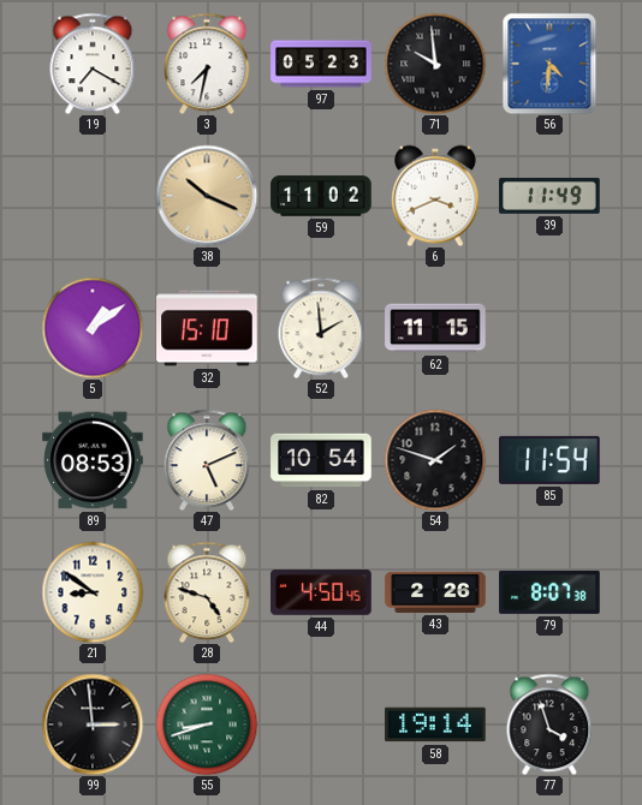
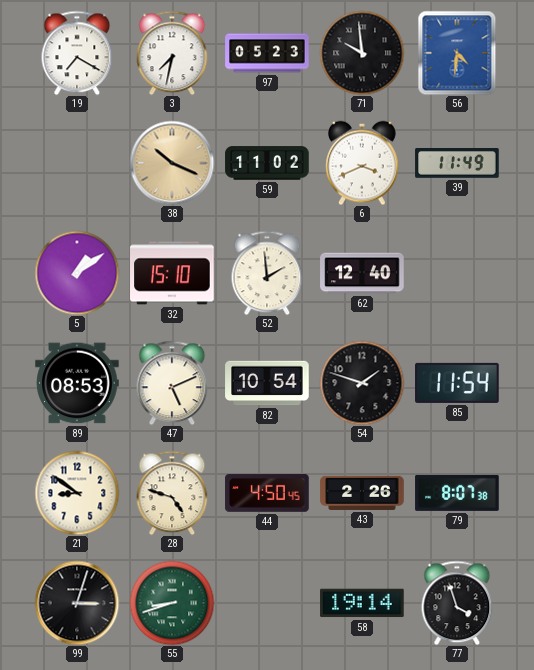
62: 11:15 -> 12:40
99: 2:59 -> 3:03
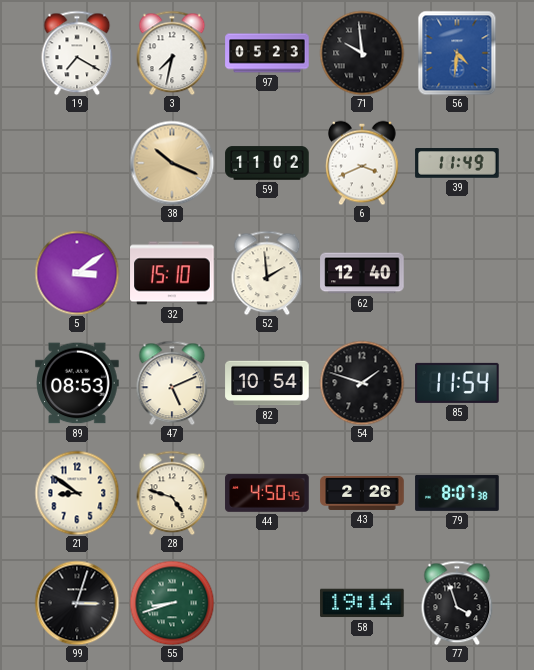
5: 1:09 -> 3:09
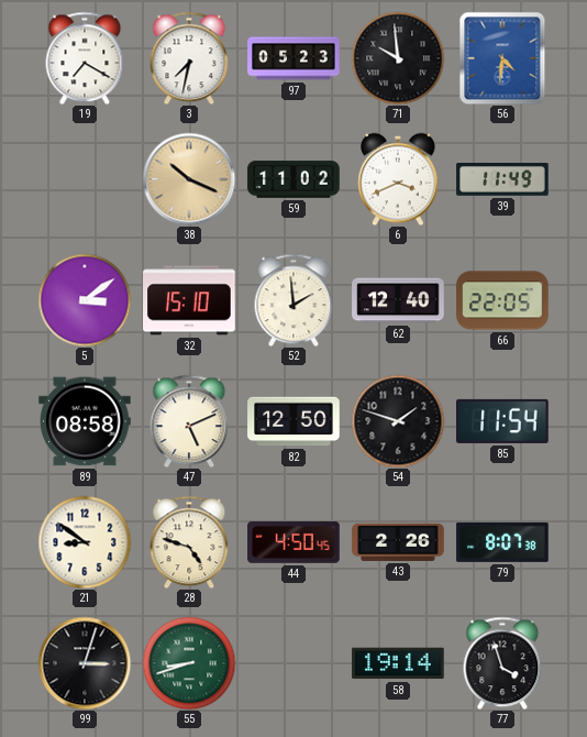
66: none -> 22:05
89: 08:53 -> 08:58
82: 10:54 -> 12:50
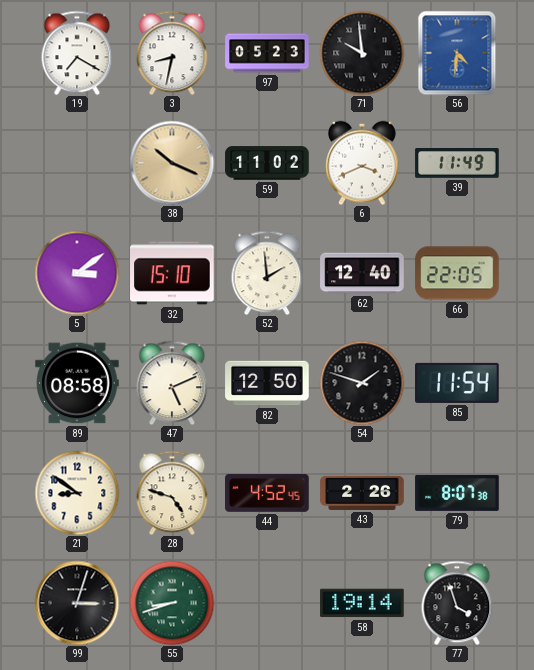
3: 7:32 -> 8:32
44: 4:50 -> 4:52
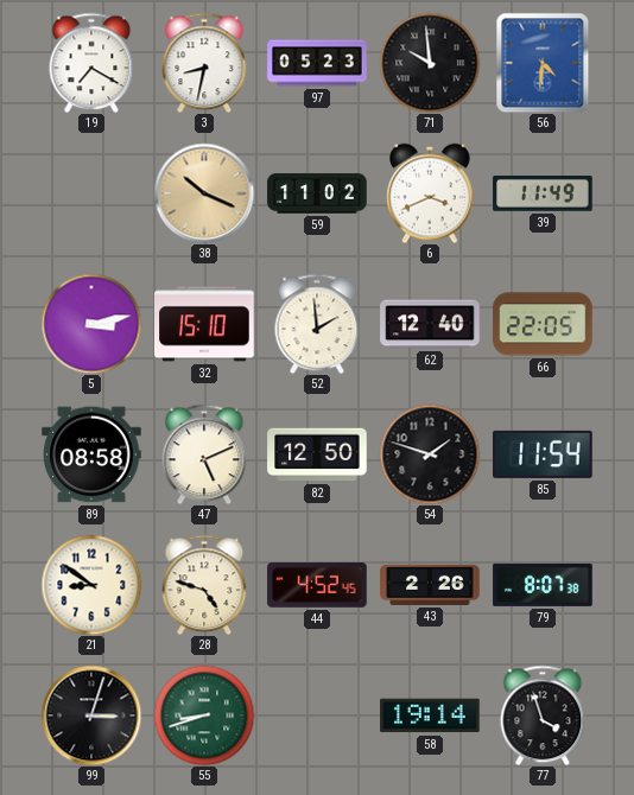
5: 3:09 -> 3:13
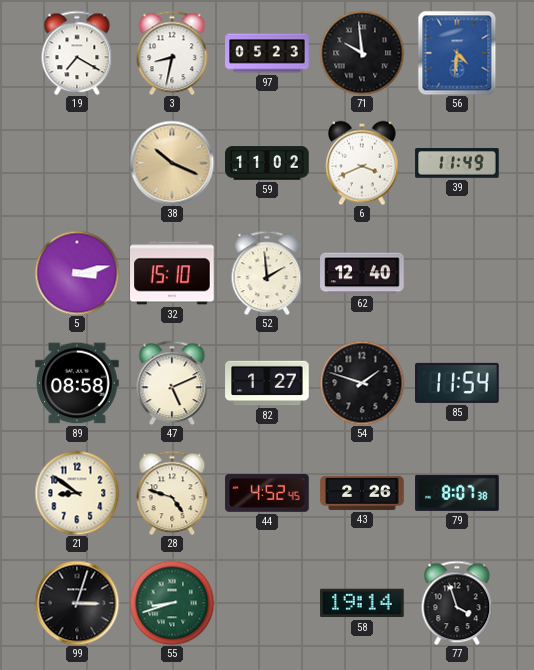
66: 22:05 -> none
82: 12:50 -> 1:27
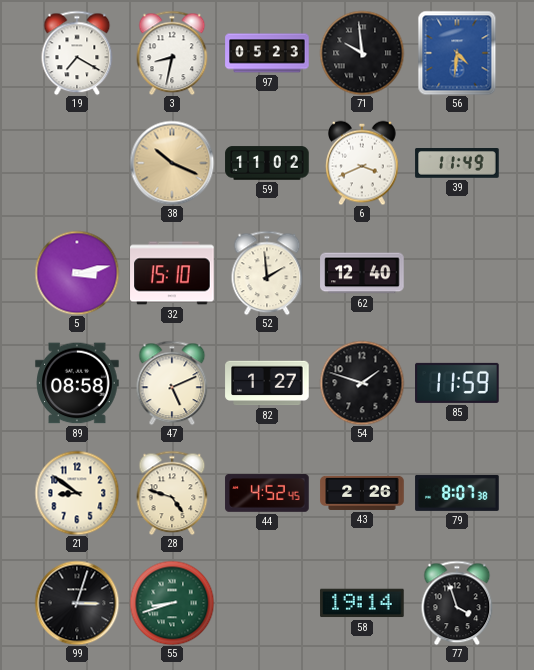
85: 11:54 -> 11:59
